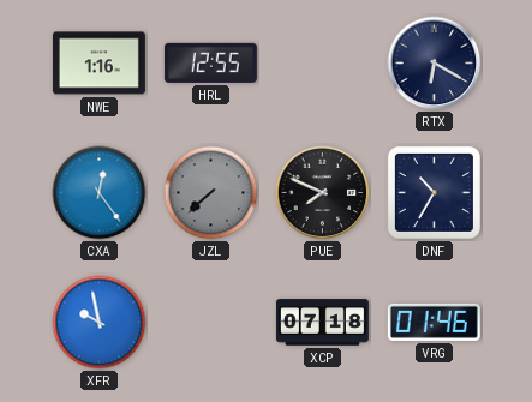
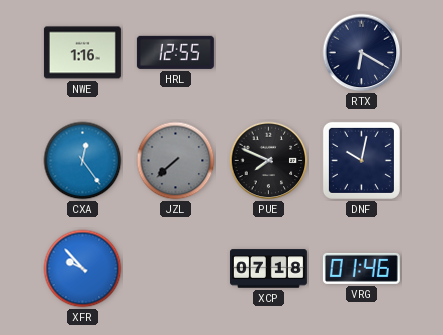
DNF: 10:35 -> 10:02
XFR: 9:58 -> 9:53
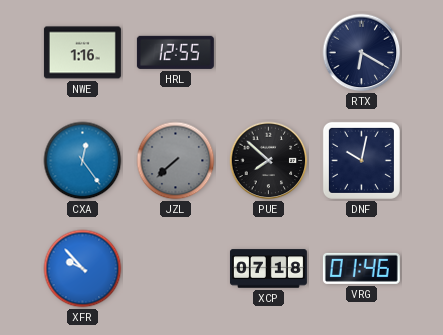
PUE: 7:49 -> 7:52
